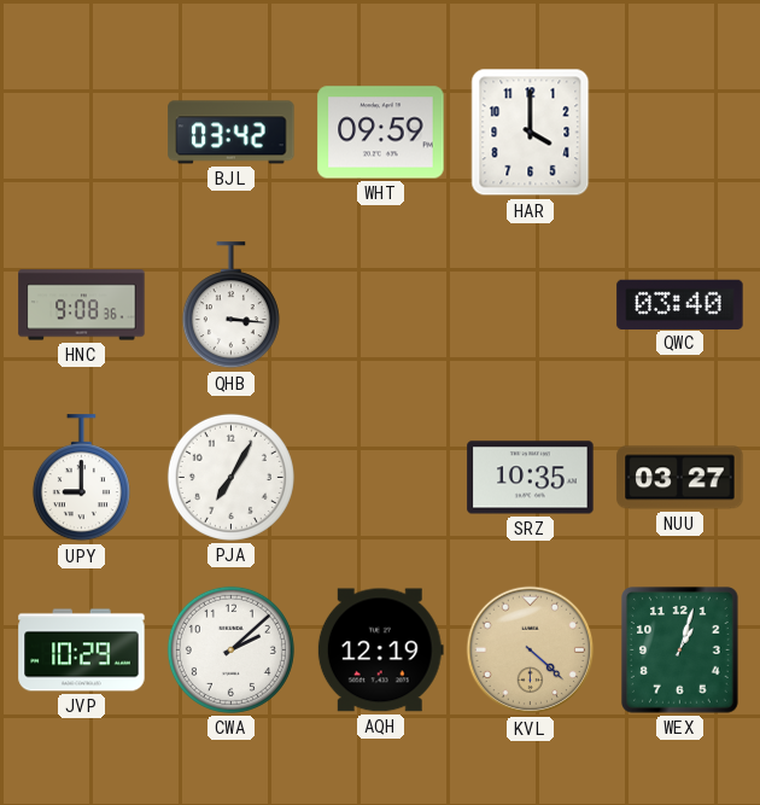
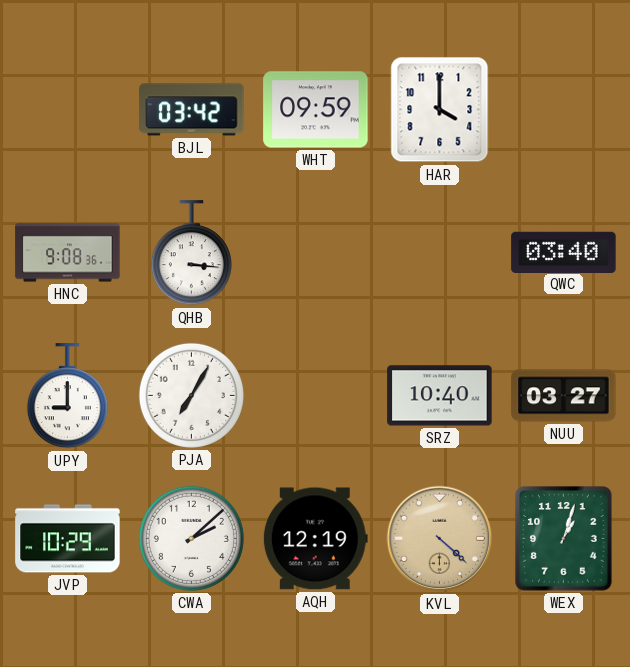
SRZ: 10:35 -> 10:40
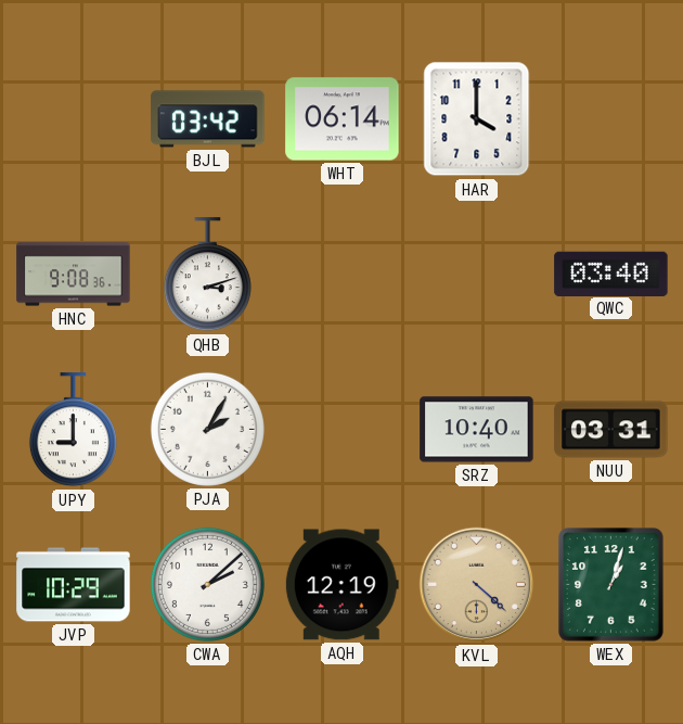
WHT: 09:59 -> 06:14
QHB: 3:16 -> 3:12
PJA: 7:05 -> 2:05
NUU: 03:27 -> 03:31
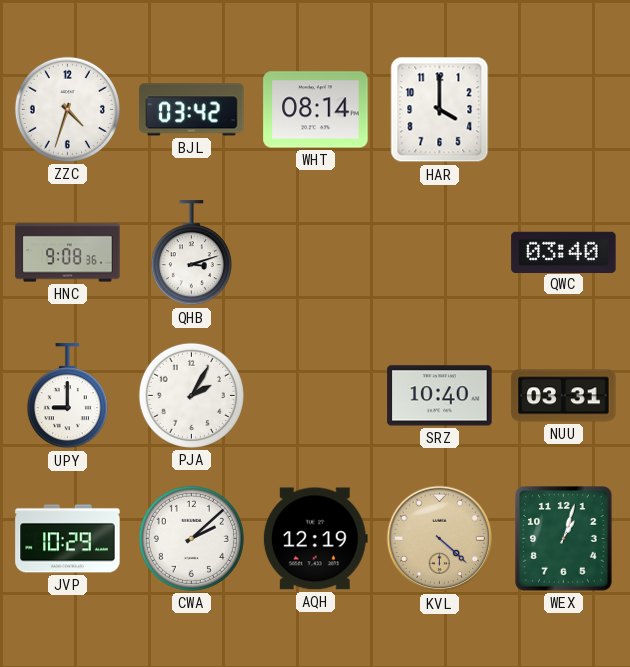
ZZC: none -> 4:33
WHT: 06:14 -> 08:14
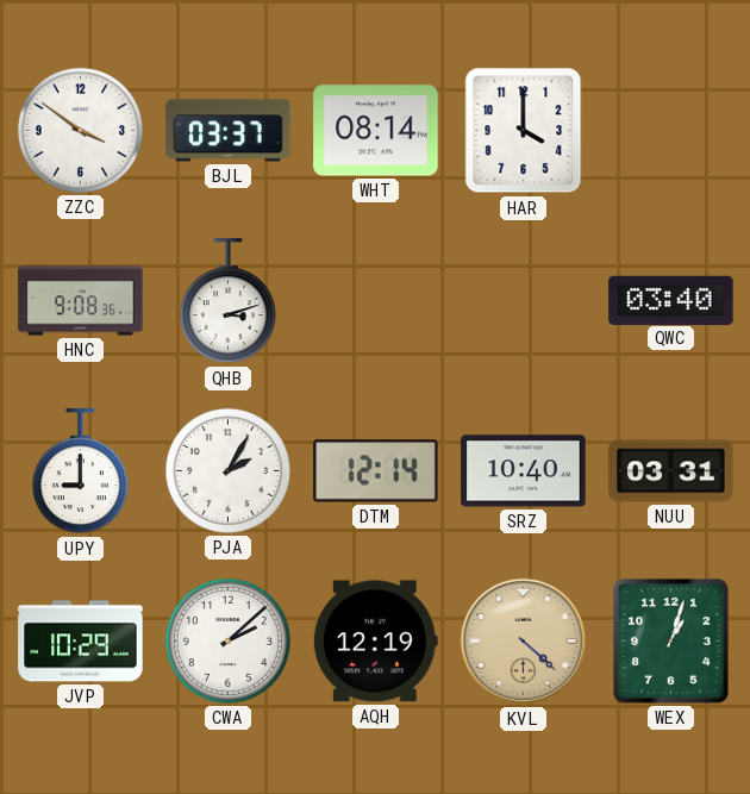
ZZC: 4:33 -> 3:51
BJL: 03:42 -> 03:37
DTM: none -> 12:14
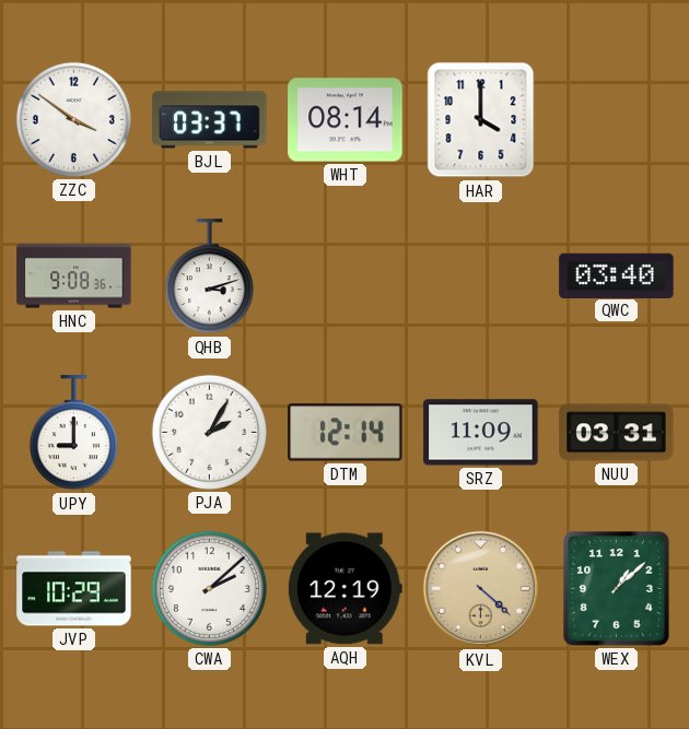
SRZ: 10:40 -> 11:09
WEX: 1:03 -> 1:08
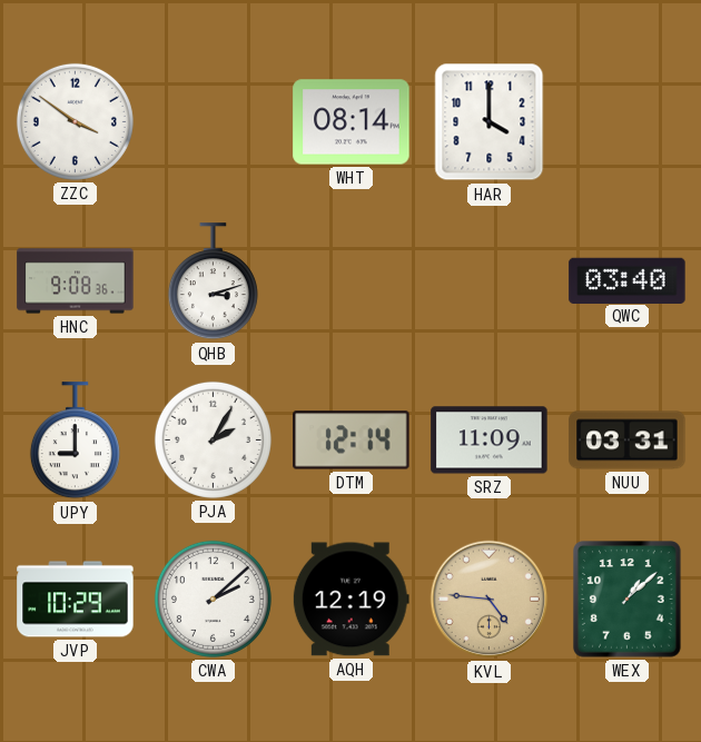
BJL: 03:37 -> none
KVL: 4:22 -> 4:46
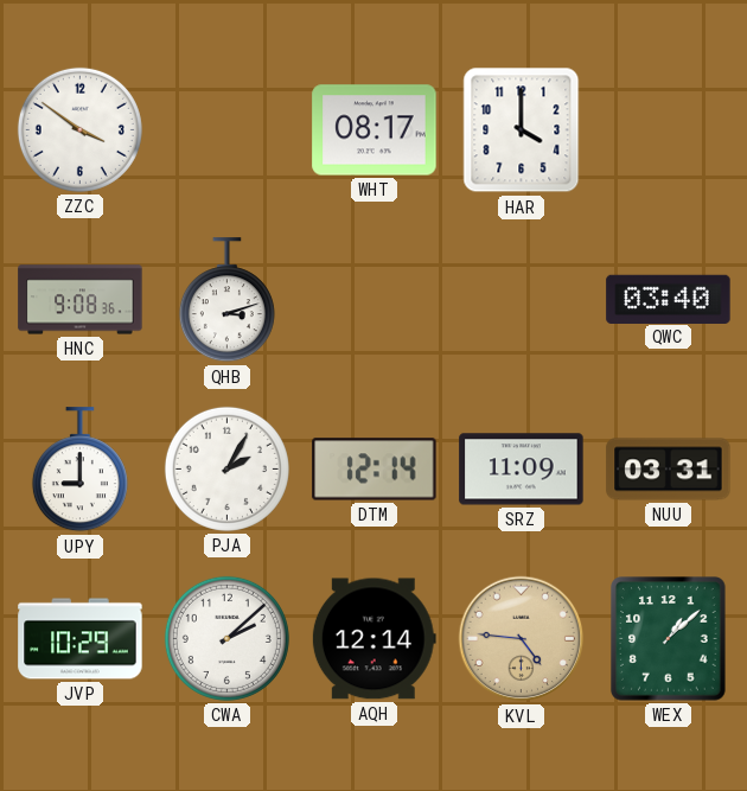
WHT: 08:14 -> 08:17
AQH: 12:19 -> 12:14
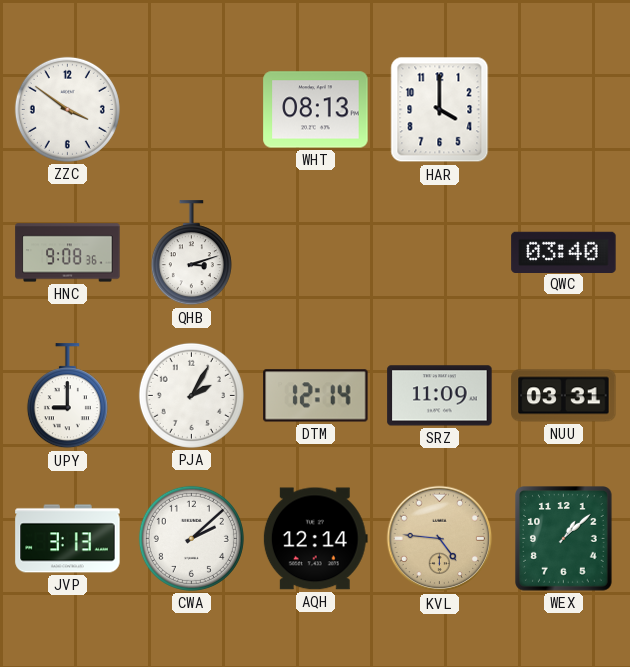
WHT: 08:17 -> 08:13
JVP: 10:29 -> 3:13
